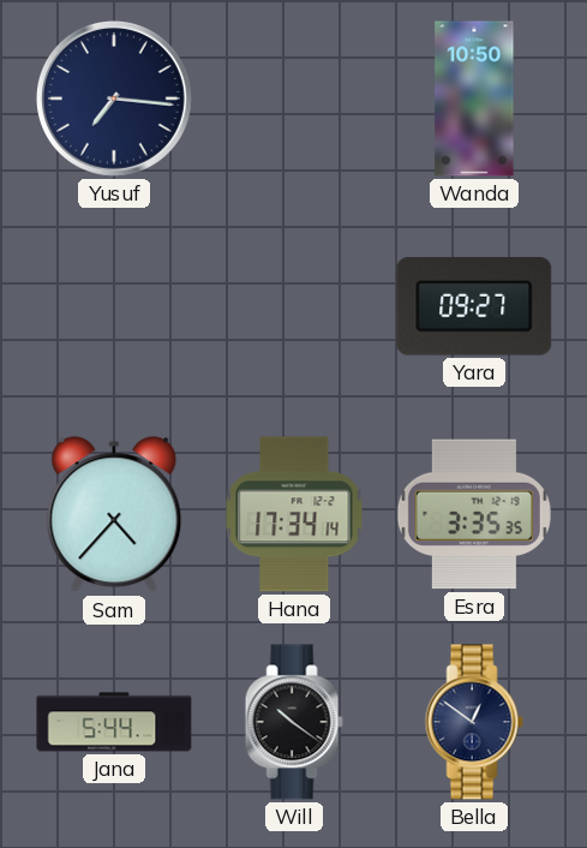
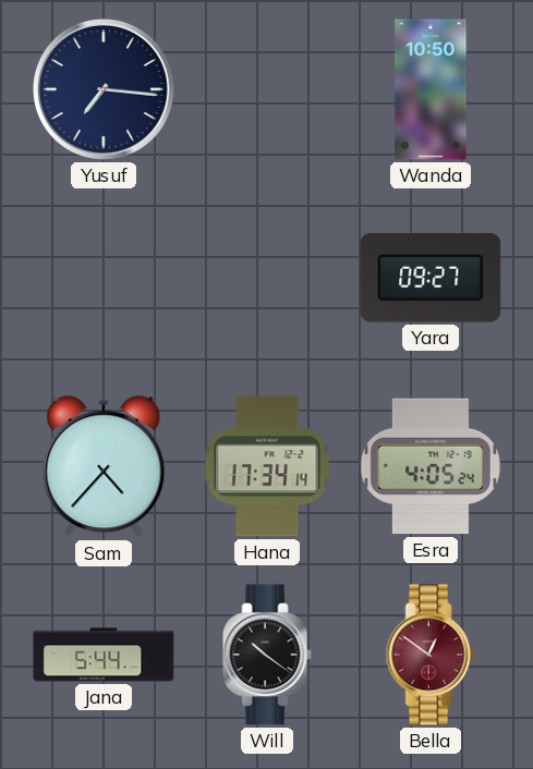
Esra: 3:35 -> 4:05
Bella dial: navy -> burgundy
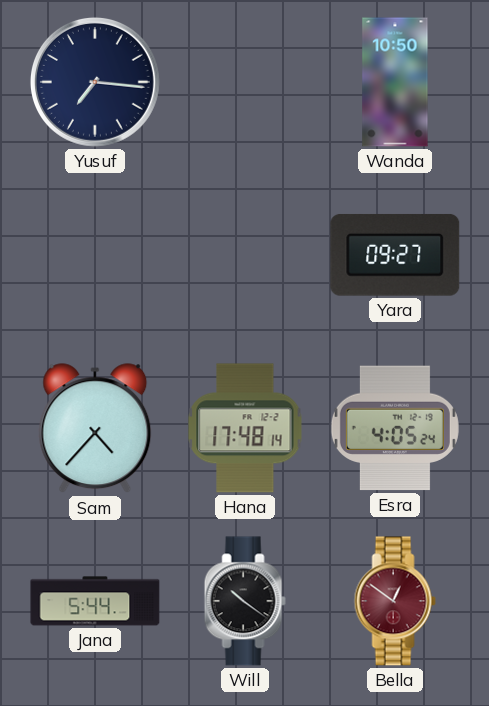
Hana: 17:34 -> 17:48
